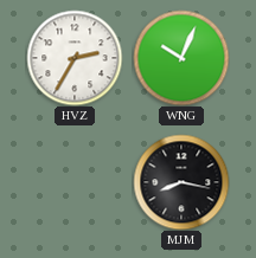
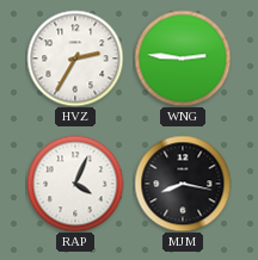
WNG: 10:04 -> 2:46
RAP: none -> 4:04
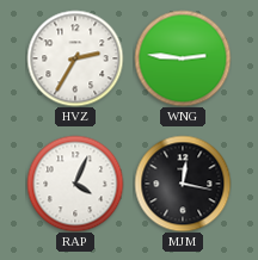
MJM: 8:17 -> 12:17
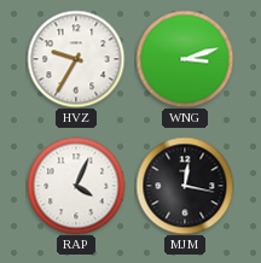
HVZ: 2:35 -> 9:35
WNG: 2:46 -> 3:12
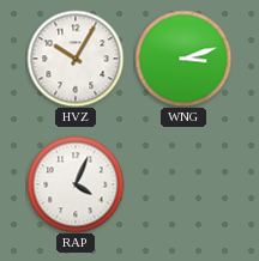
HVZ: 9:35 -> 10:05
MJM: 12:17 -> none
